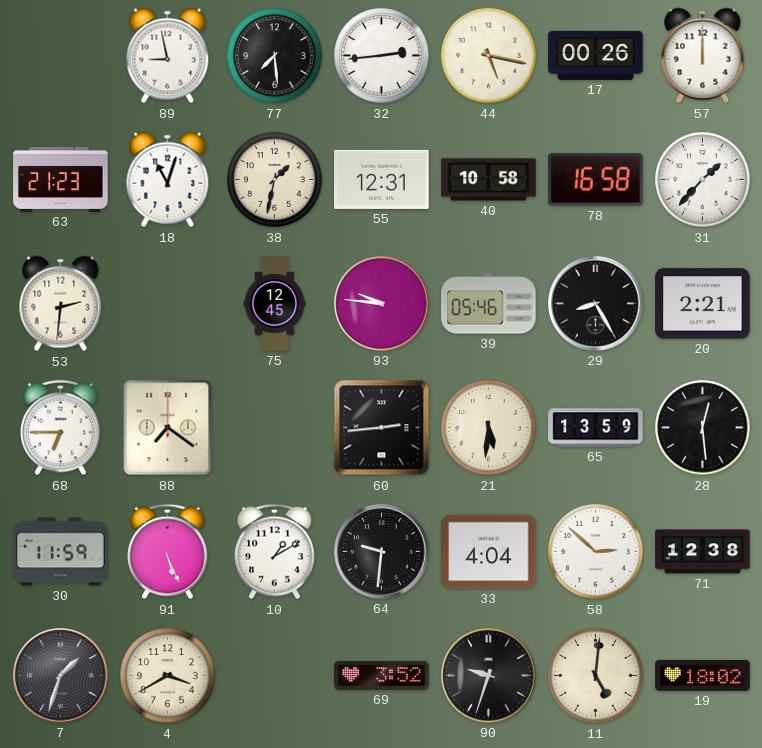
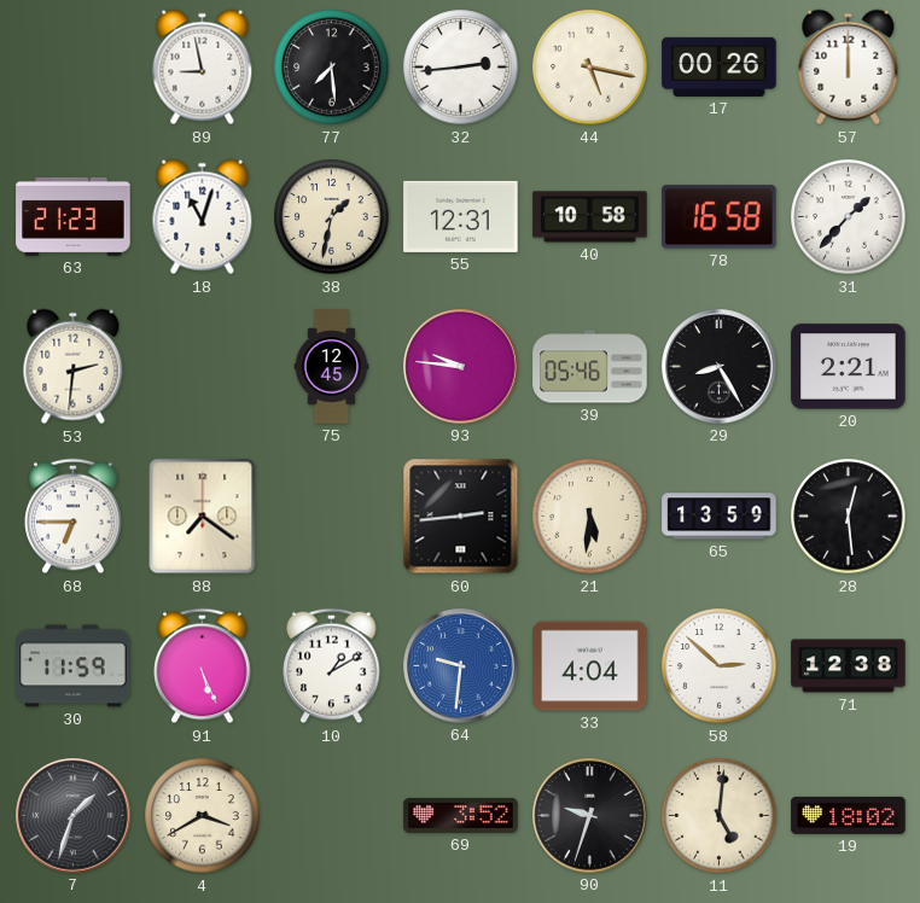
64 dial: black -> blue
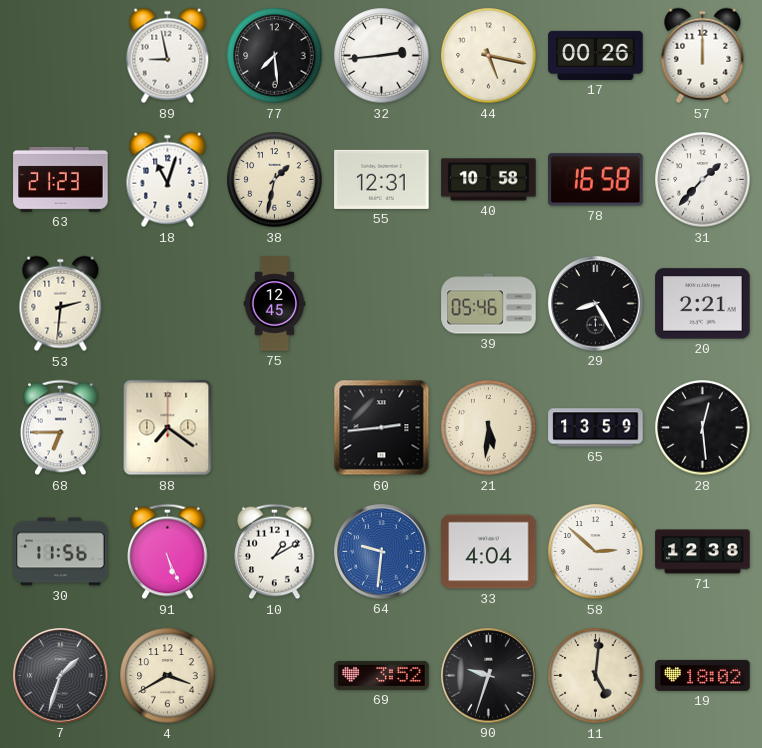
93: 9:46 -> none
30: 11:59 -> 11:56
